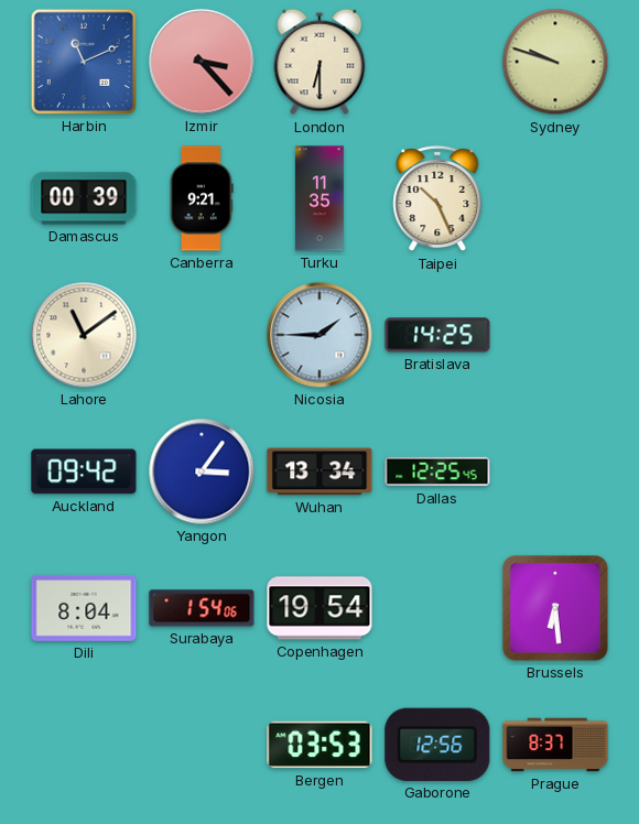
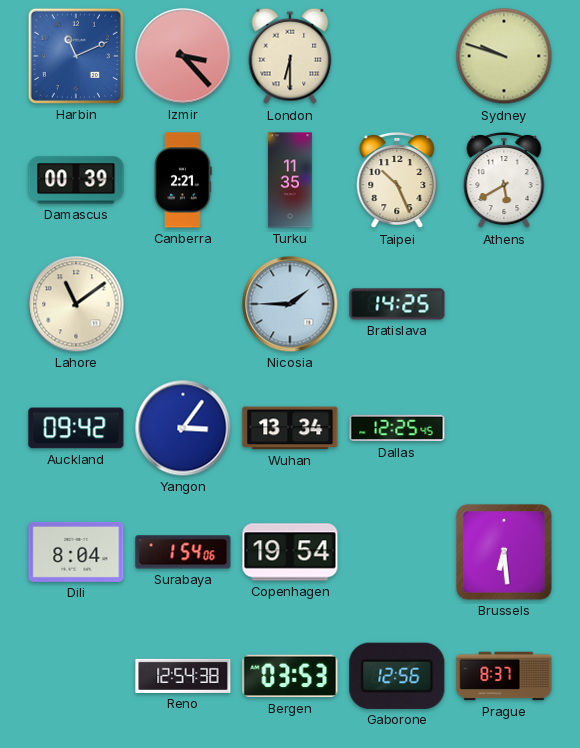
Canberra: 9:21 -> 2:21
Athens: none -> 5:40
Reno: none -> 12:54
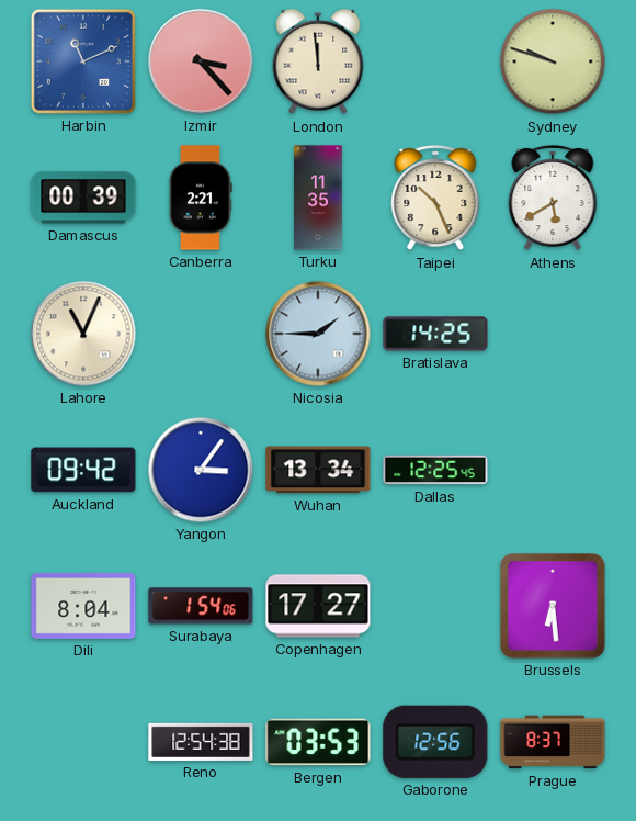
London: 6:30 -> 11:59
Lahore: 11:09 -> 11:04
Copenhagen: 19:54 -> 17:27
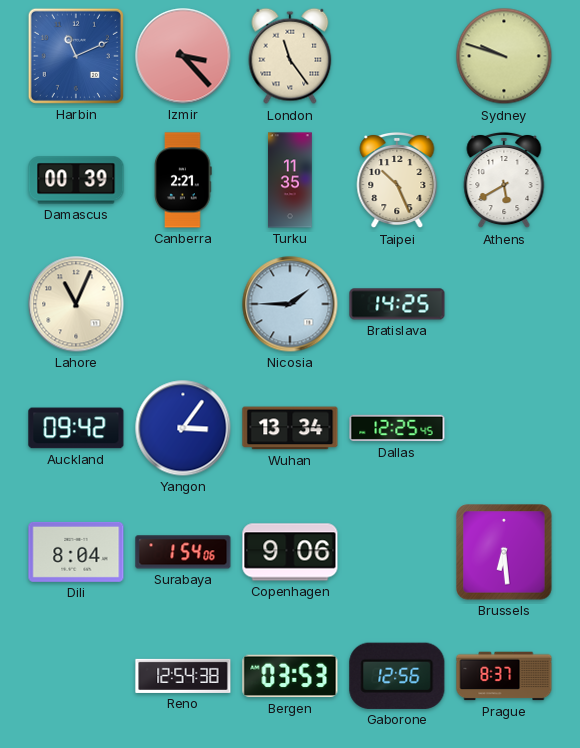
London: 11:59 -> 11:24
Copenhagen: 17:27 -> 9:06
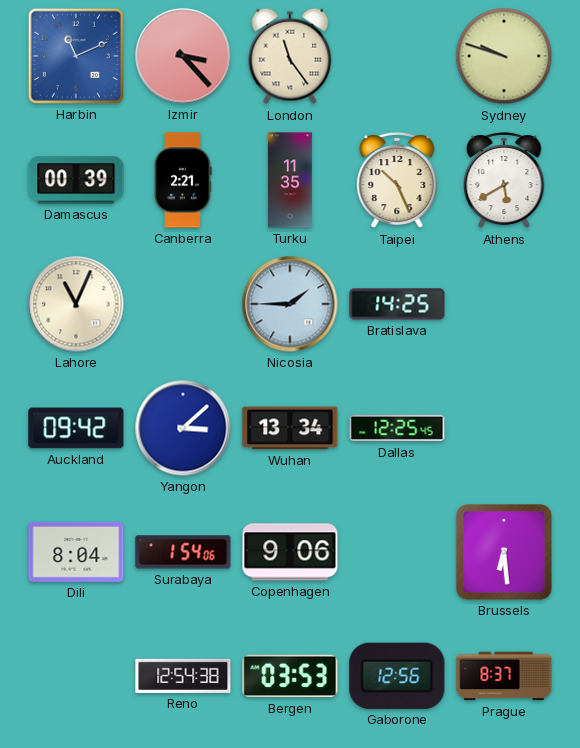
Yangon: 3:06 -> 3:08
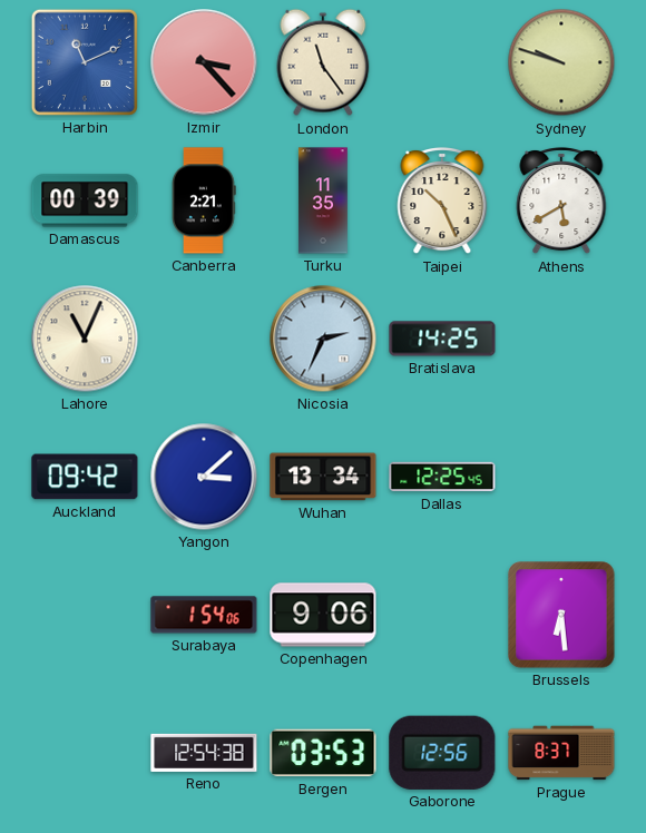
Nicosia: 1:45 -> 2:34
Dili: 8:04 -> none
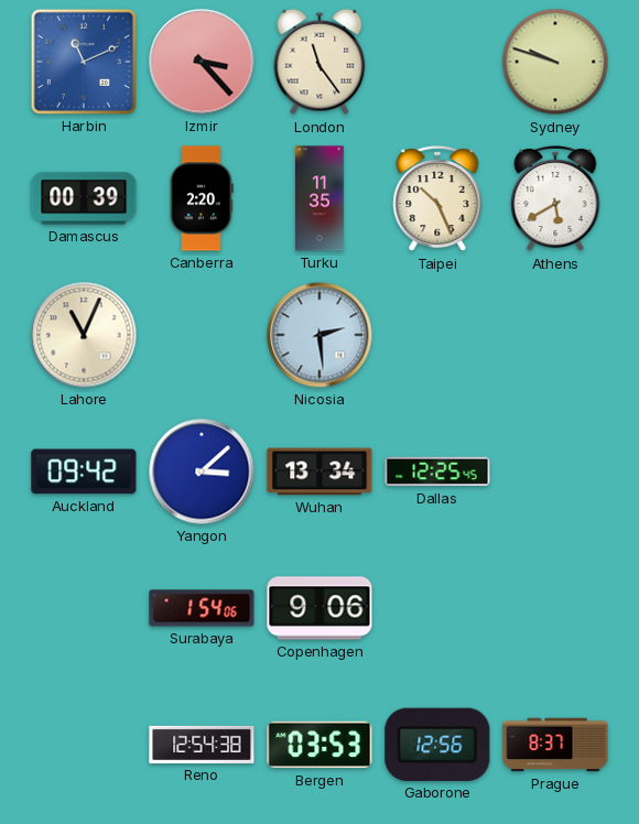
Canberra: 2:21 -> 2:20
Nicosia: 2:34 -> 2:29
Bratislava: 14:25 -> none
Brussels: 6:29 -> none
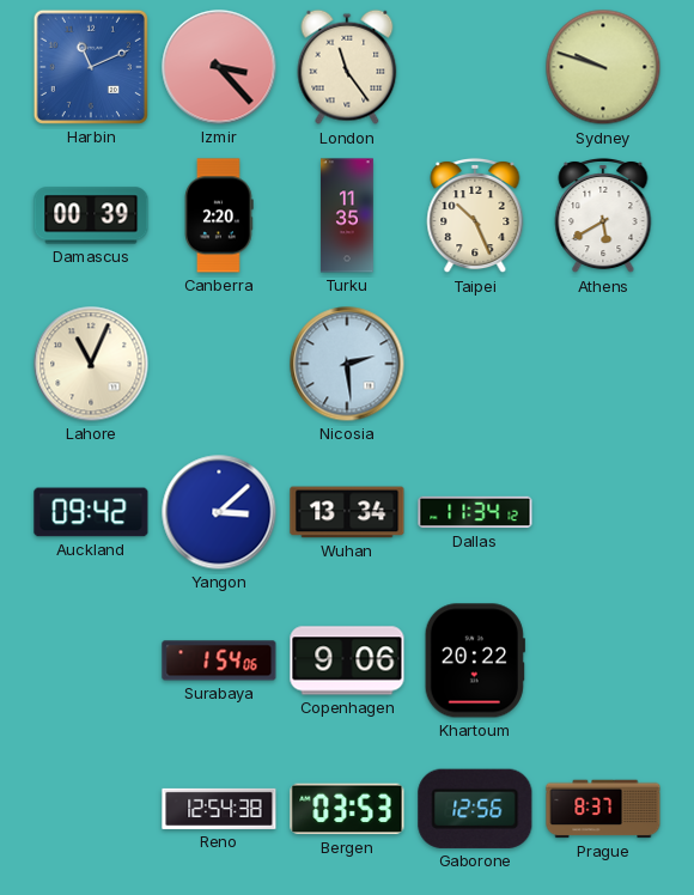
Dallas: 12:25 -> 11:34
Khartoum: none -> 20:22
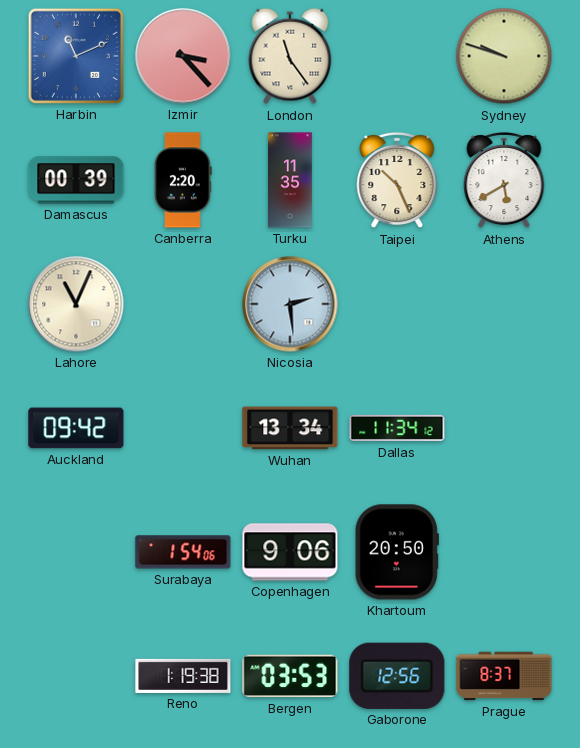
Yangon: 3:08 -> none
Khartoum: 20:22 -> 20:50
Reno: 12:54 -> 1:19
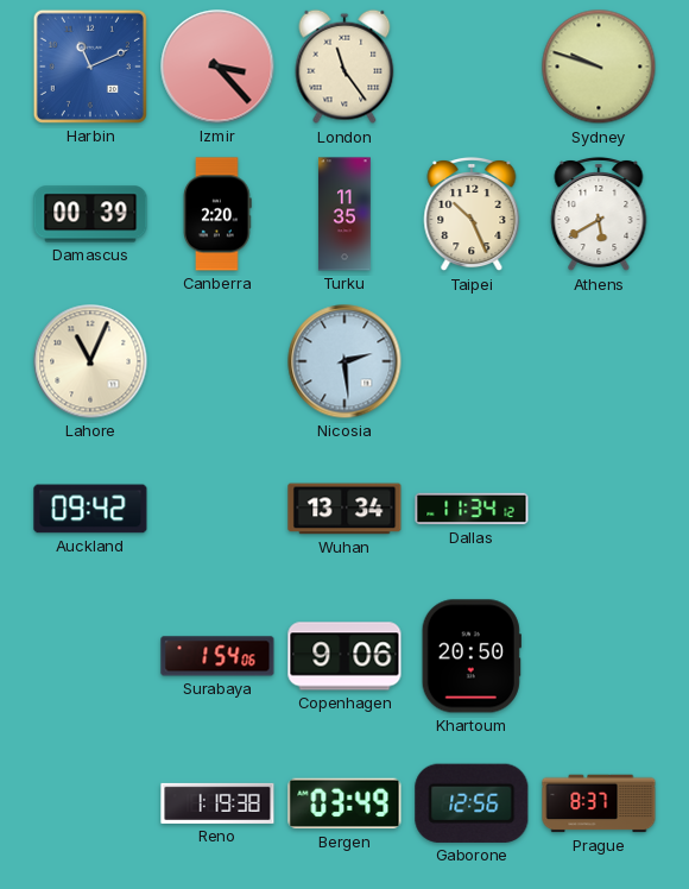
Bergen: 03:53 -> 03:49
